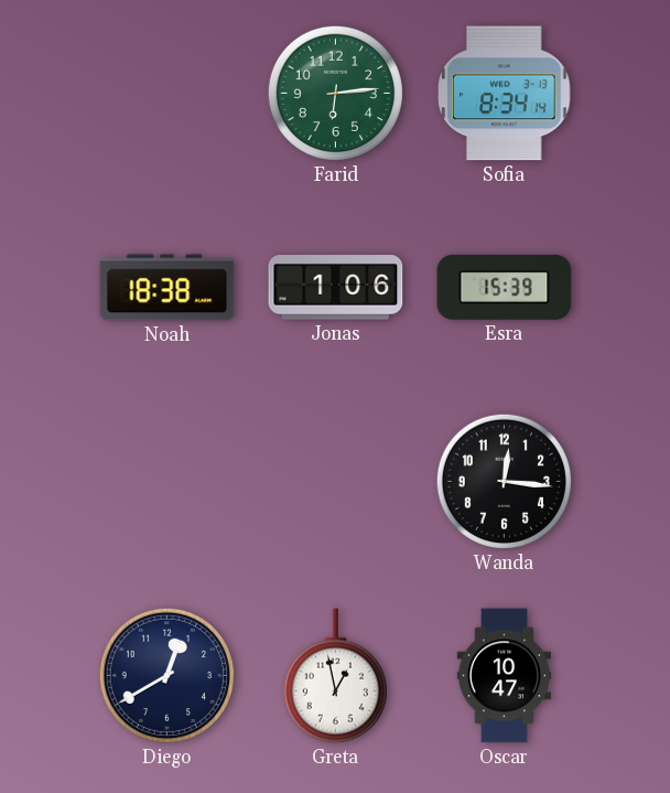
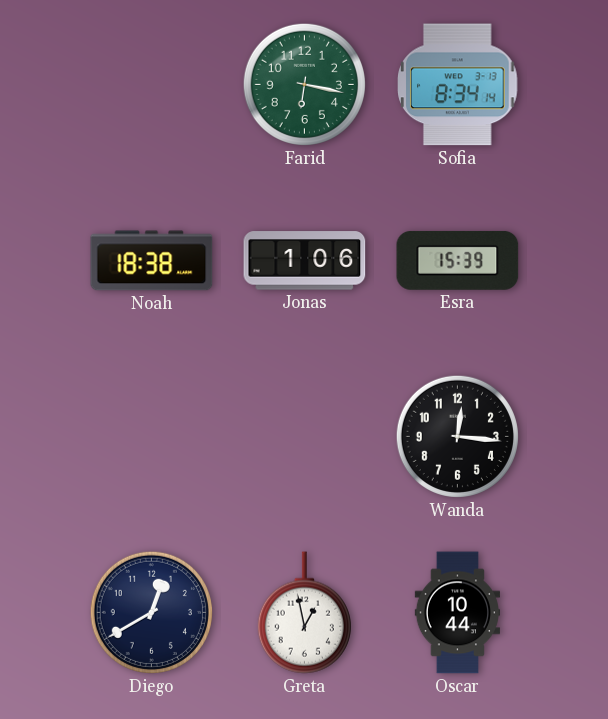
Farid: 6:14 -> 6:17
Oscar: 10:47 -> 10:44
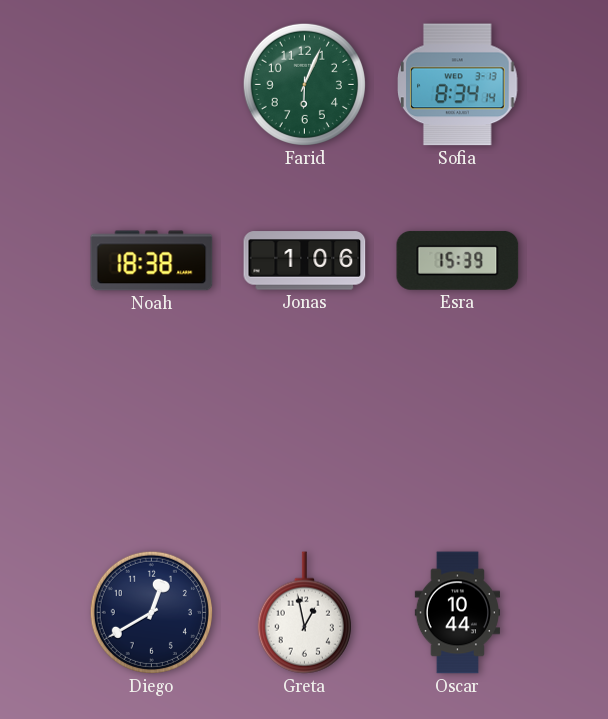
Farid: 6:17 -> 6:04
Wanda: 12:16 -> none
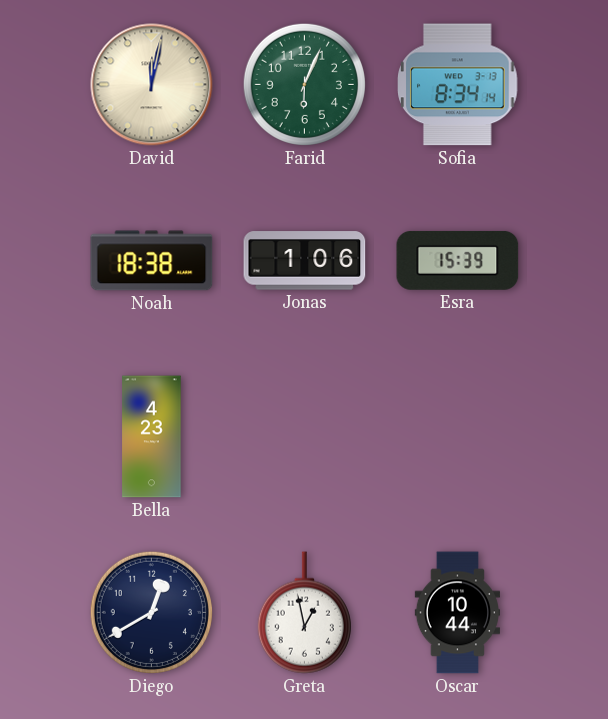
David: none -> 12:02
Bella: none -> 4:23
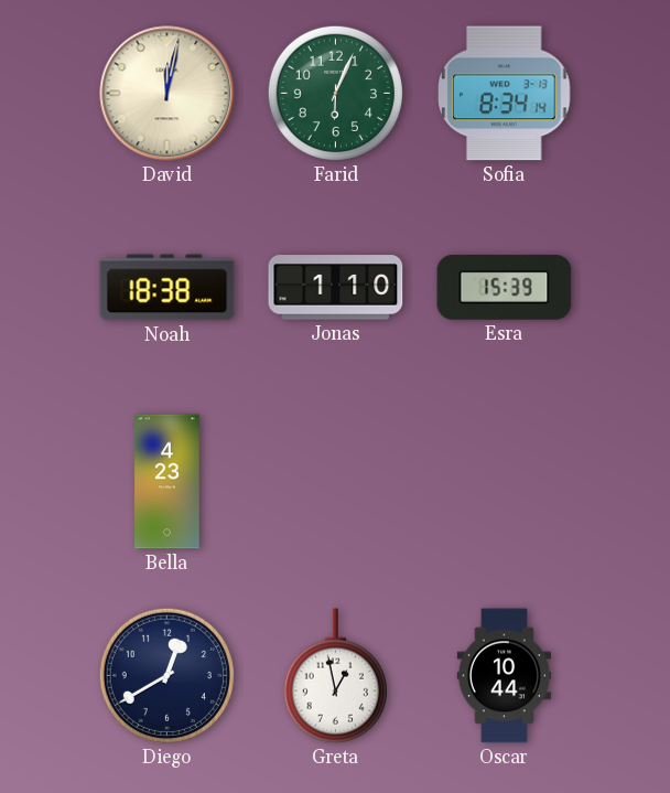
Jonas: 1:06 -> 1:10
